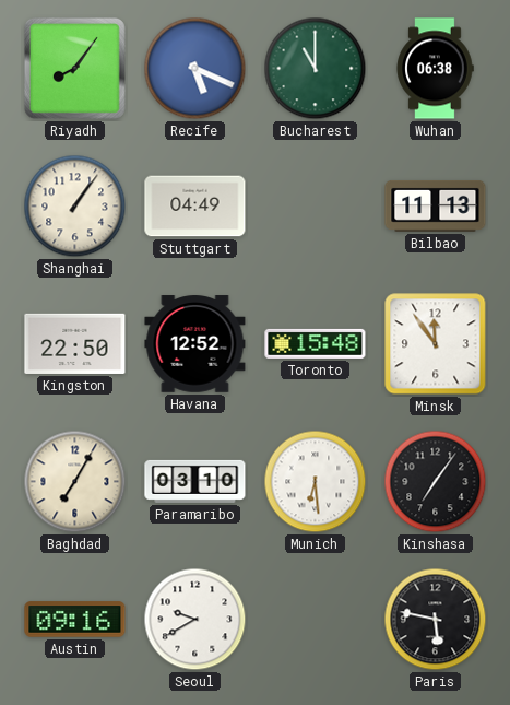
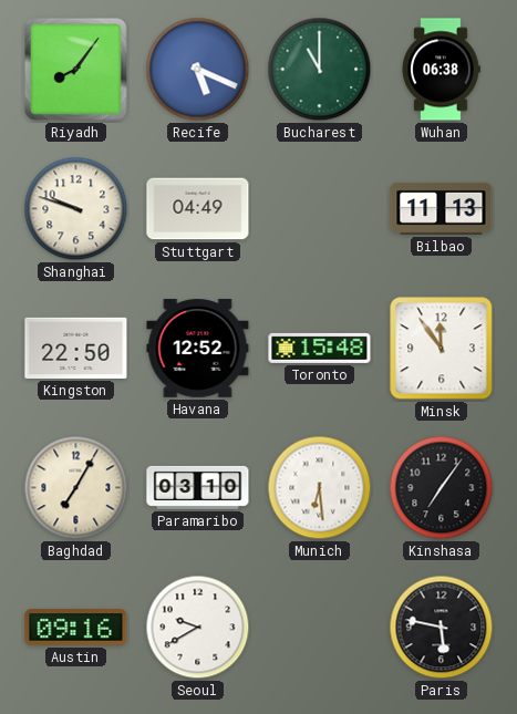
Shanghai: 1:06 -> 9:48
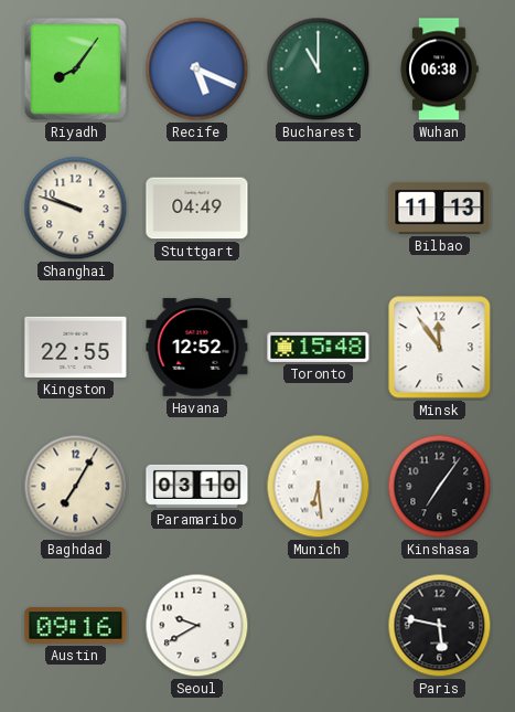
Kingston: 22:50 -> 22:55
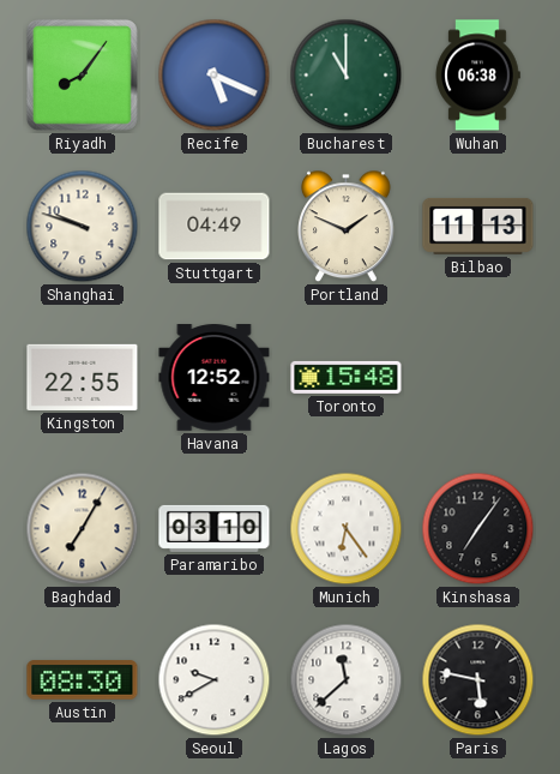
Portland: none -> 1:49
Minsk: 11:54 -> none
Munich: 6:29 -> 6:24
Austin: 09:16 -> 08:30
Lagos: none -> 11:38
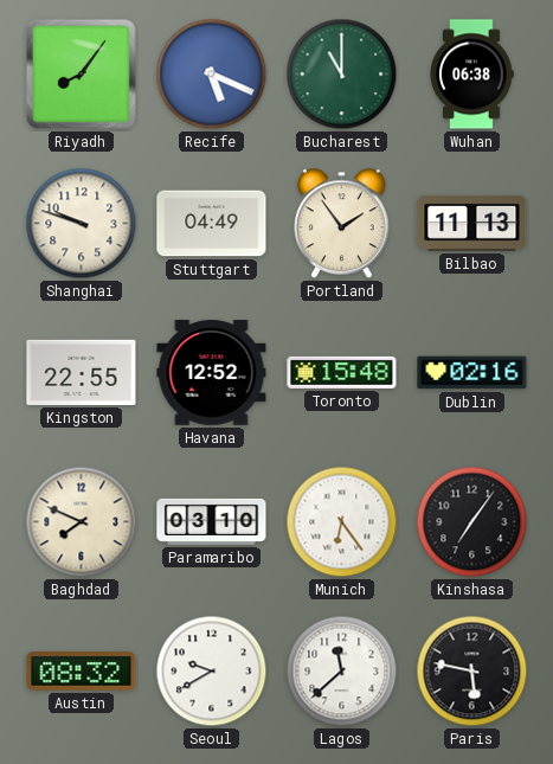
Portland: 1:49 -> 1:54
Dublin: none -> 02:16
Baghdad: 7:05 -> 7:49
Austin: 08:30 -> 08:32
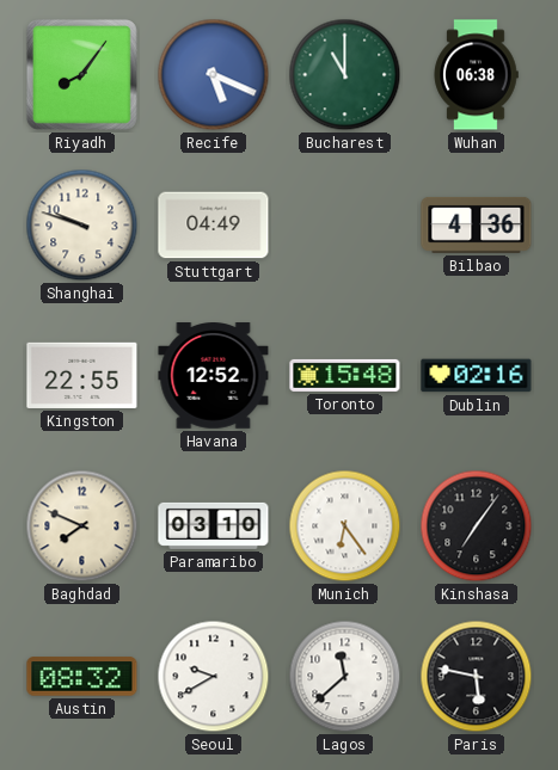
Portland: 1:54 -> none
Bilbao: 11:13 -> 4:36
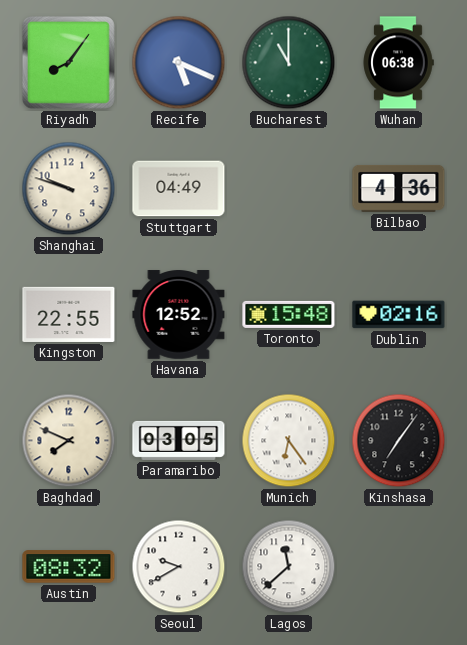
Paramaribo: 03:10 -> 03:05
Paris: 5:47 -> none
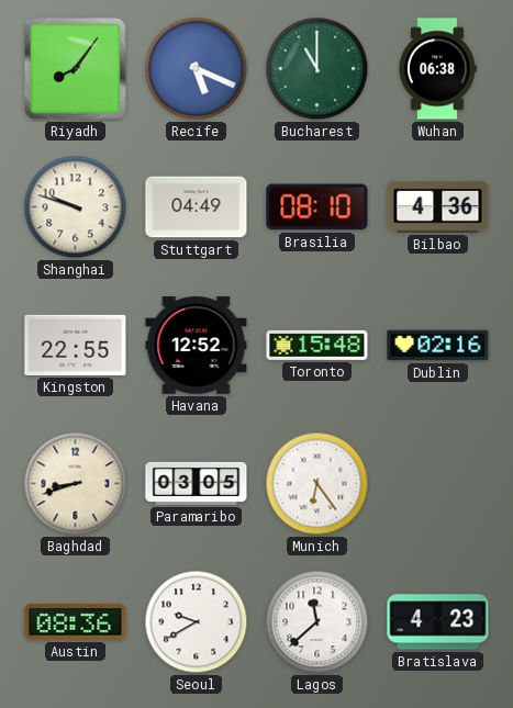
Brasilia: none -> 08:10
Baghdad: 7:49 -> 8:42
Kinshasa: 7:06 -> none
Austin: 08:32 -> 08:36
Bratislava: none -> 4:23
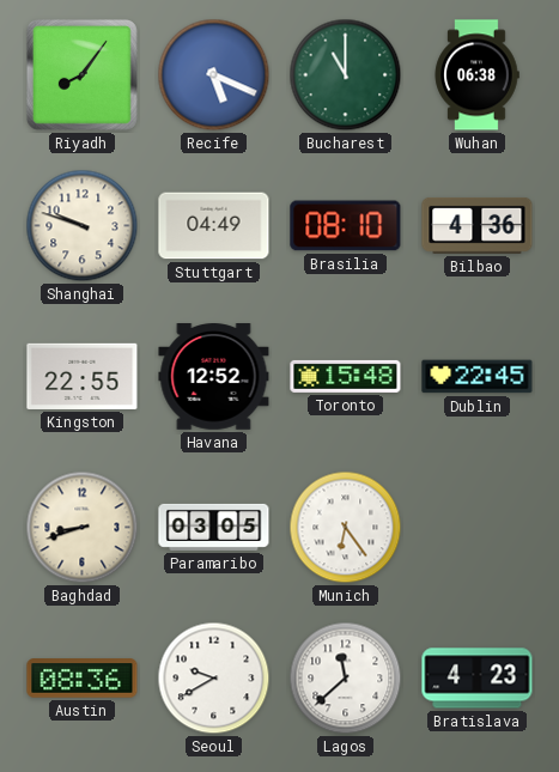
Dublin: 02:16 -> 22:45
